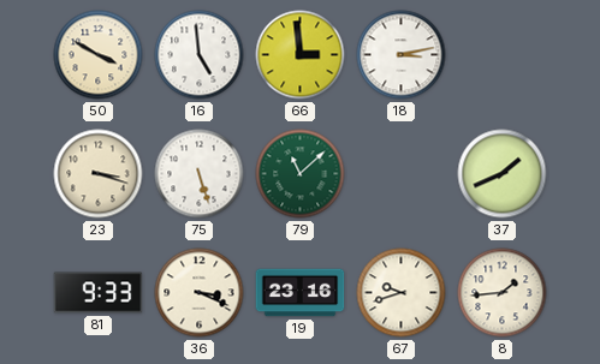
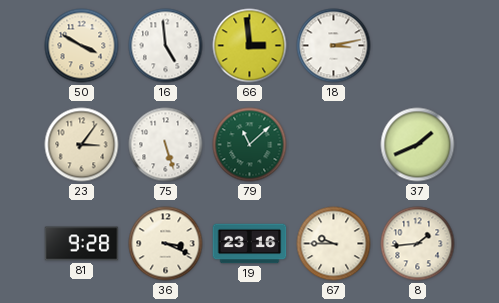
23: 3:18 -> 3:06
81: 9:33 -> 9:28
67: 9:42 -> 9:45
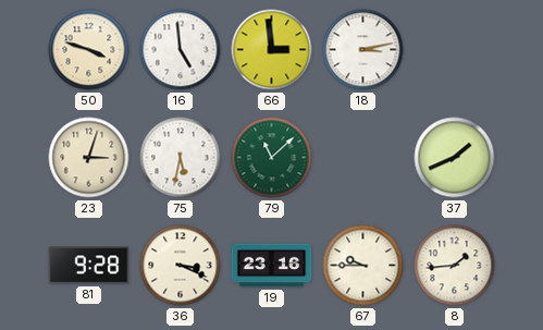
50: 3:50 -> 3:48
23: 3:06 -> 3:03
75: 5:27 -> 5:32
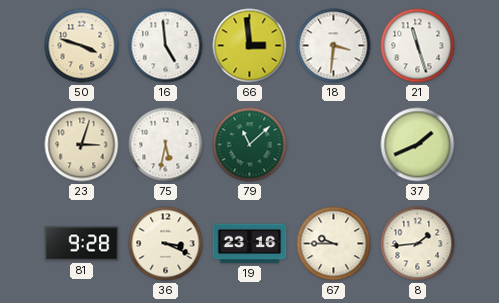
18: 3:13 -> 3:31
21: none -> 11:27
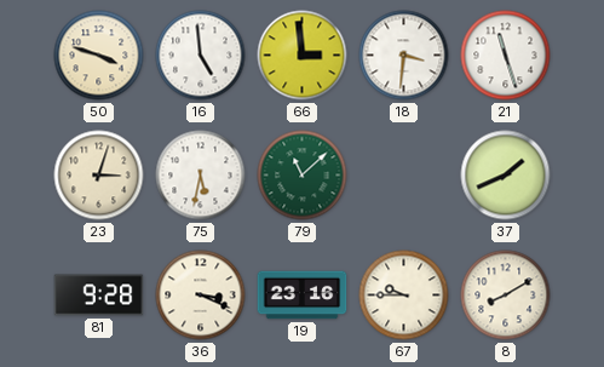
8: 1:44 -> 8:10
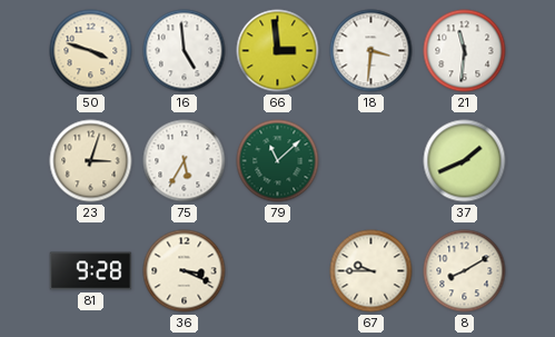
21: 11:27 -> 11:31
75: 5:32 -> 5:35
19: 23:16 -> none
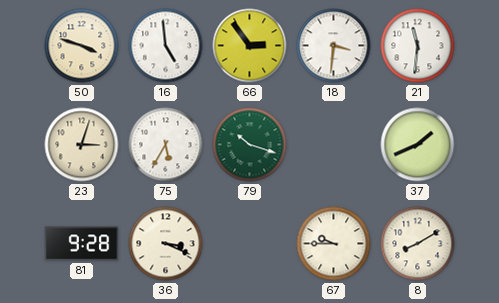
66: 2:59 -> 2:54
79: 11:08 -> 10:18
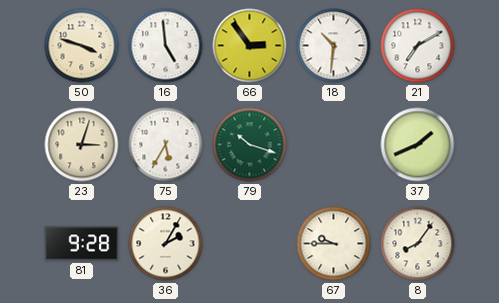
18: 3:31 -> 10:31
21: 11:31 -> 7:10
36: 3:19 -> 2:05
8: 8:10 -> 8:06
